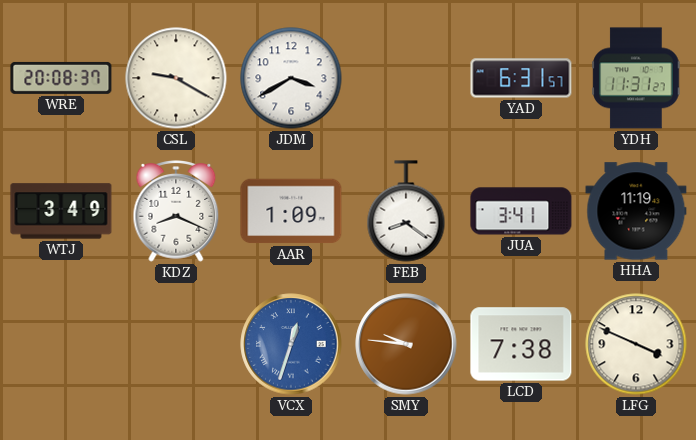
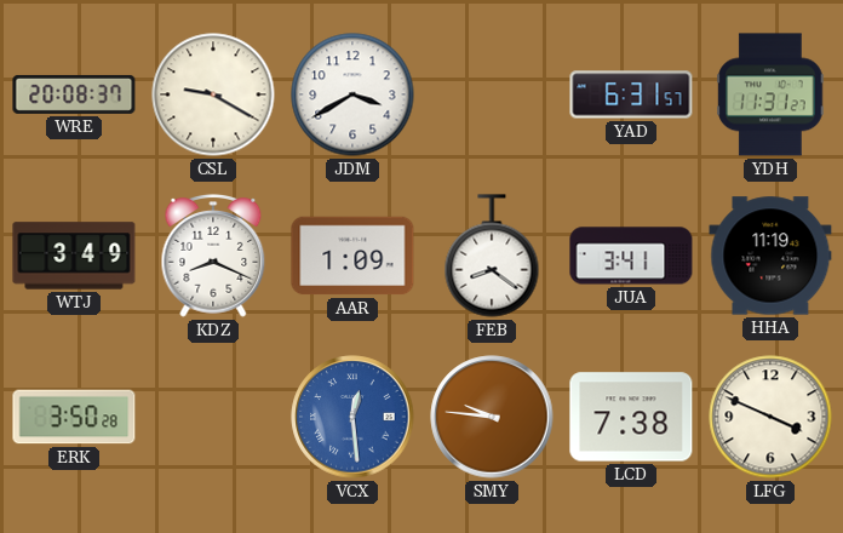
ERK: none -> 3:50
VCX: 12:33 -> 12:29
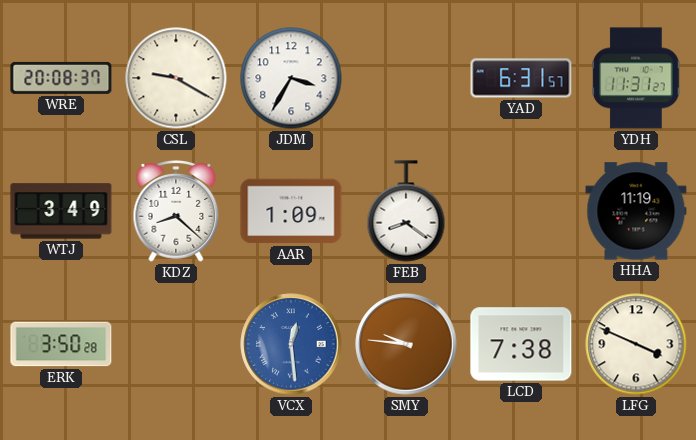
JDM: 3:40 -> 3:35
KDZ: 8:19 -> 8:22
JUA: 3:41 -> none
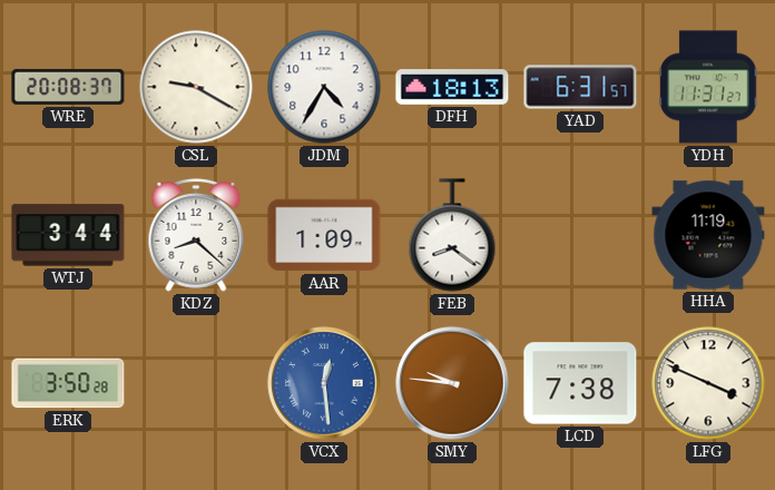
JDM: 3:35 -> 4:35
DFH: none -> 18:13
WTJ: 3:49 -> 3:44
